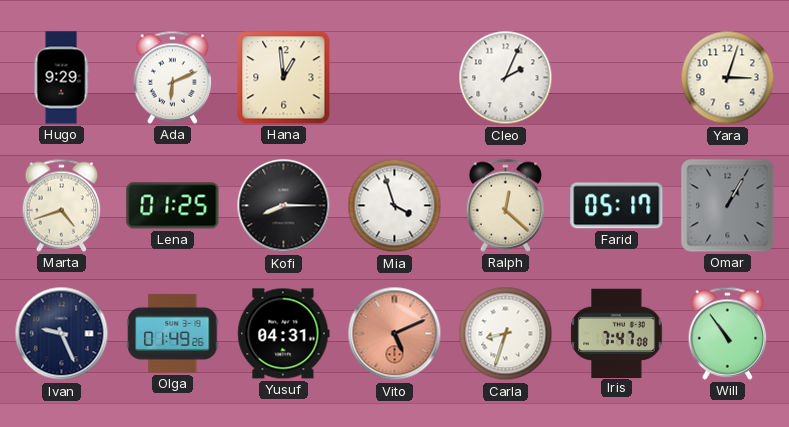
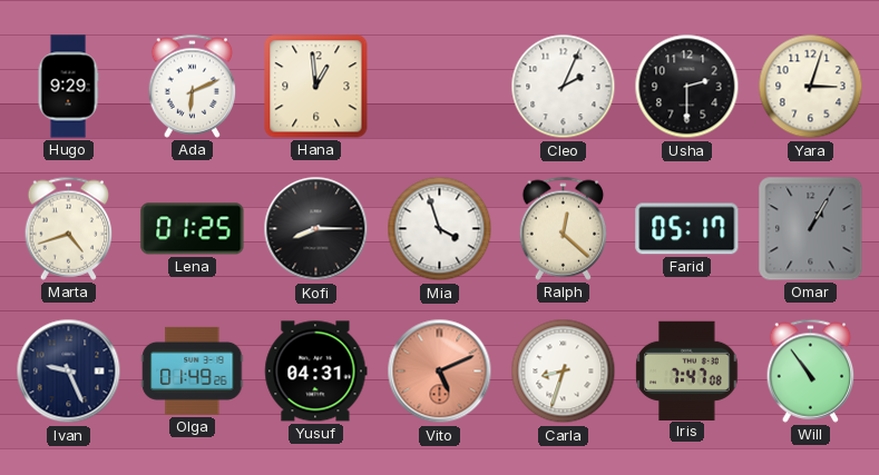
Usha: none -> 2:30
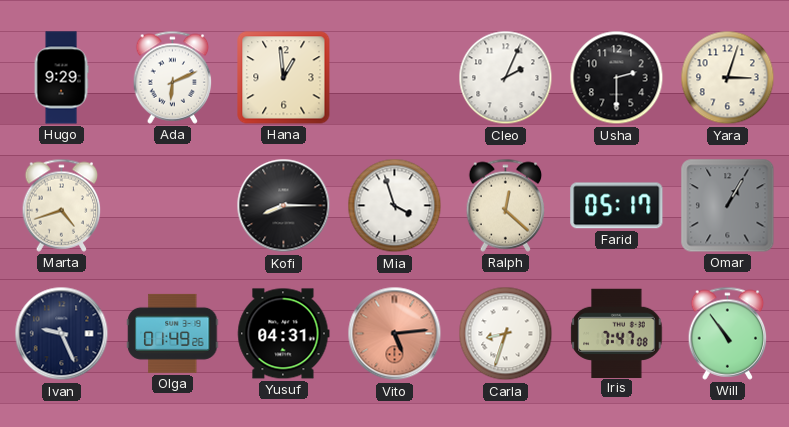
Lena: 01:25 -> none
Vito: 5:11 -> 5:14
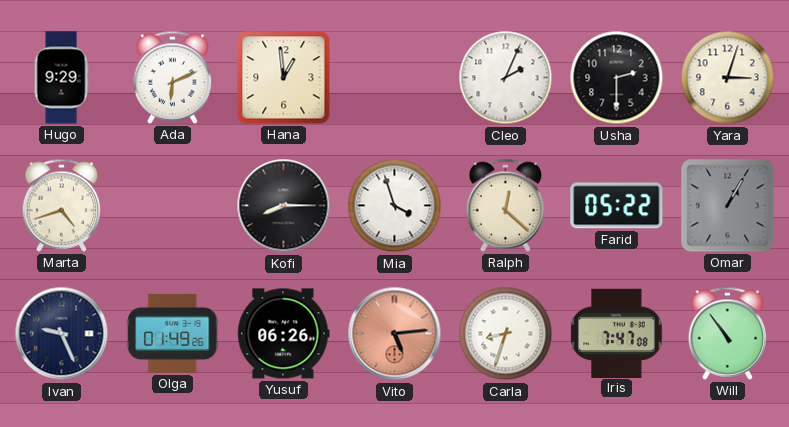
Farid: 05:17 -> 05:22
Yusuf: 04:31 -> 06:26
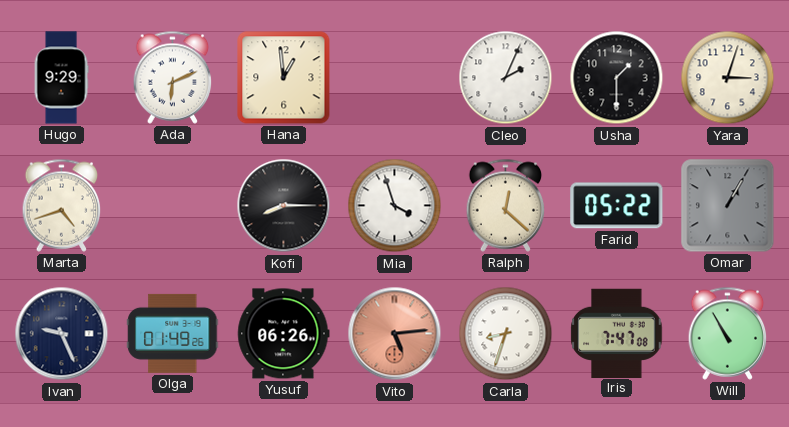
Usha: 2:30 -> 1:30
Will: 10:54 -> 10:55
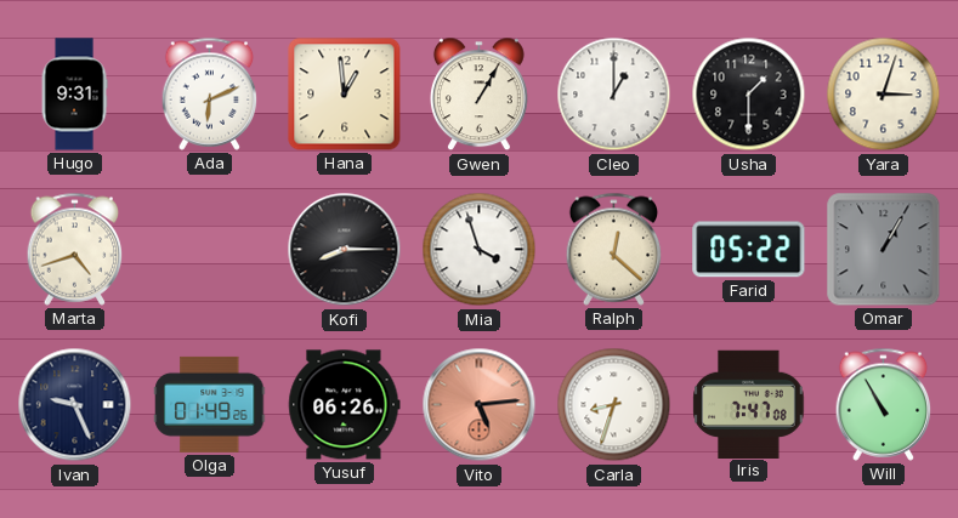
Hugo: 9:29 -> 9:31
Gwen: none -> 1:05
Cleo: 2:04 -> 1:00
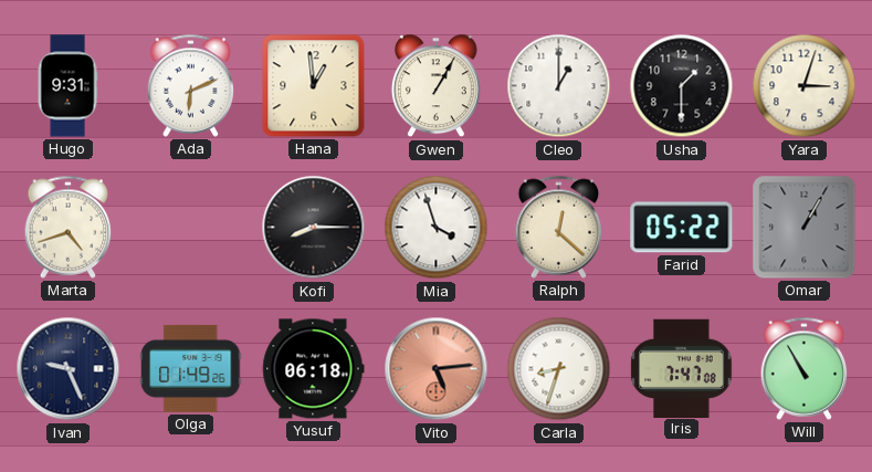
Yusuf: 06:26 -> 06:18
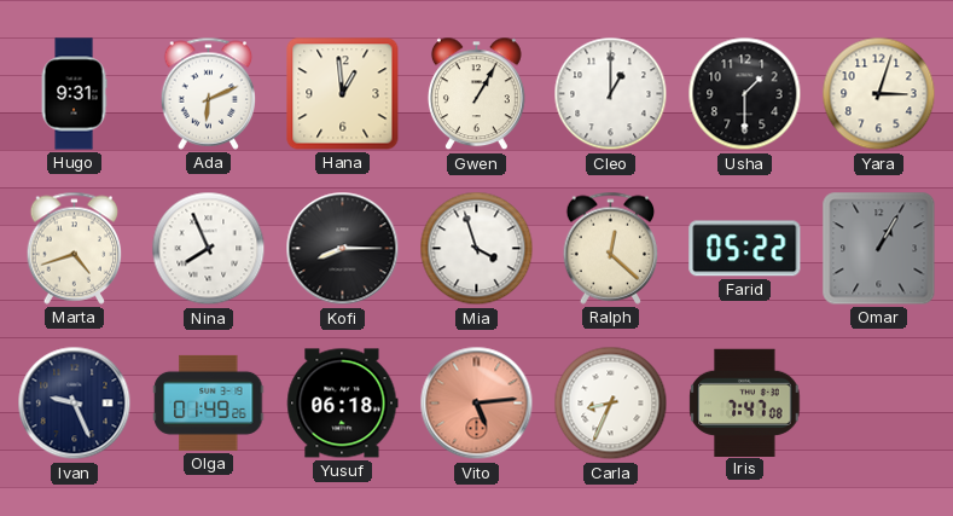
Nina: none -> 7:56
Carla: 8:33 -> 8:34
Will: 10:55 -> none
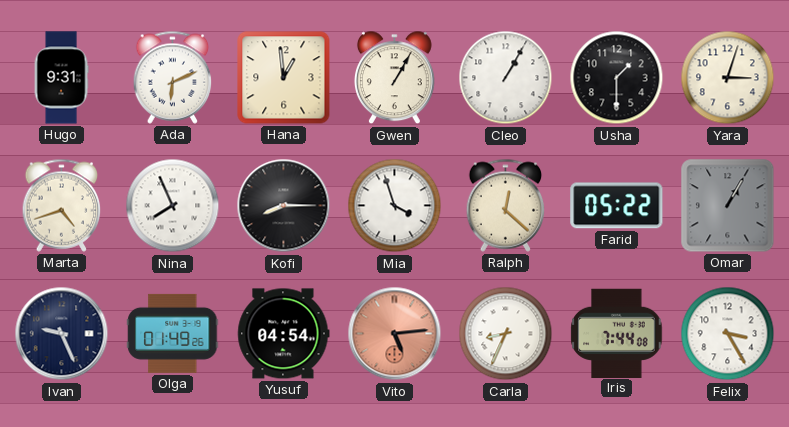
Cleo: 1:00 -> 1:05
Yusuf: 06:18 -> 04:54
Iris: 7:47 -> 7:44
Felix: none -> 3:25
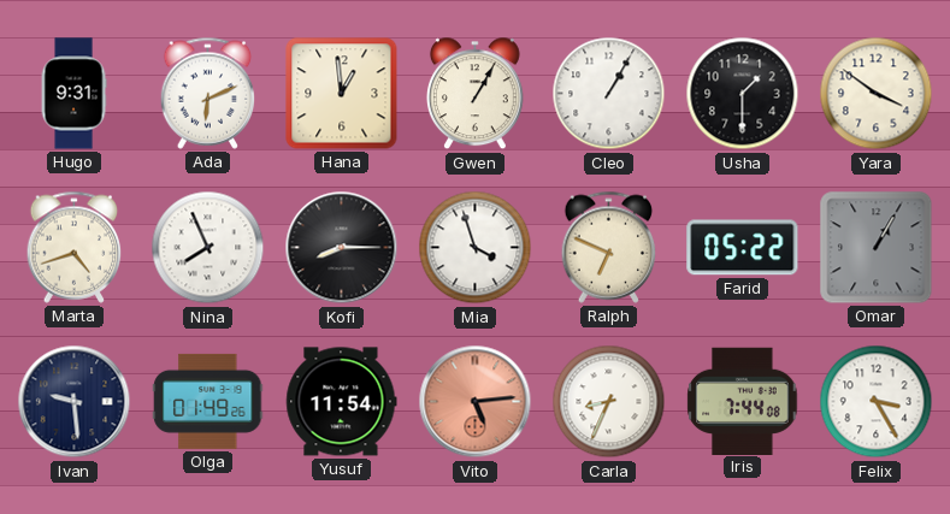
Yara: 3:03 -> 3:51
Ralph: 12:22 -> 6:49
Ivan: 9:26 -> 9:29
Yusuf: 04:54 -> 11:54
